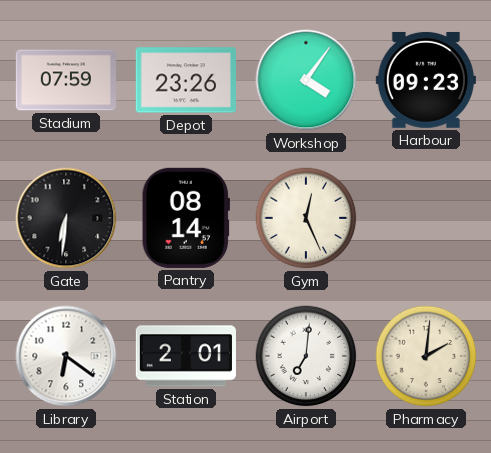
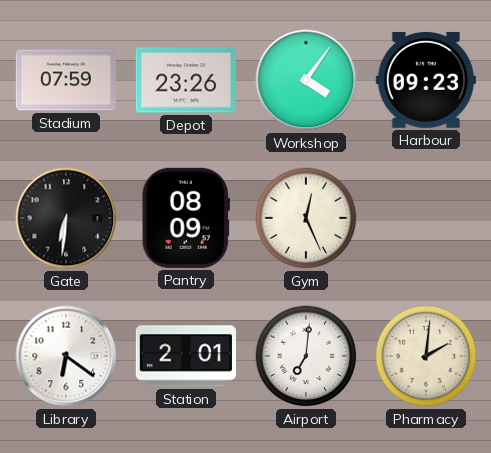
Pantry: 08:14 -> 08:09
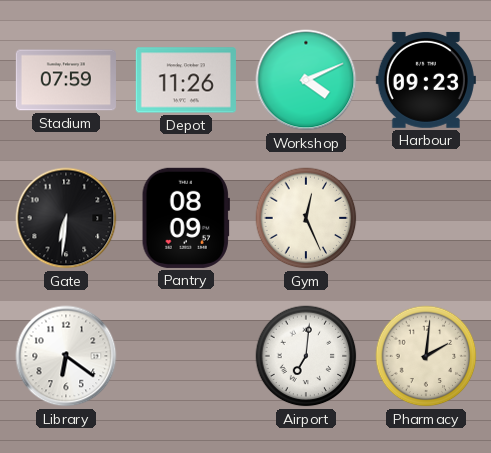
Depot: 23:26 -> 11:26
Workshop: 4:06 -> 4:11
Station: 2:01 -> none
